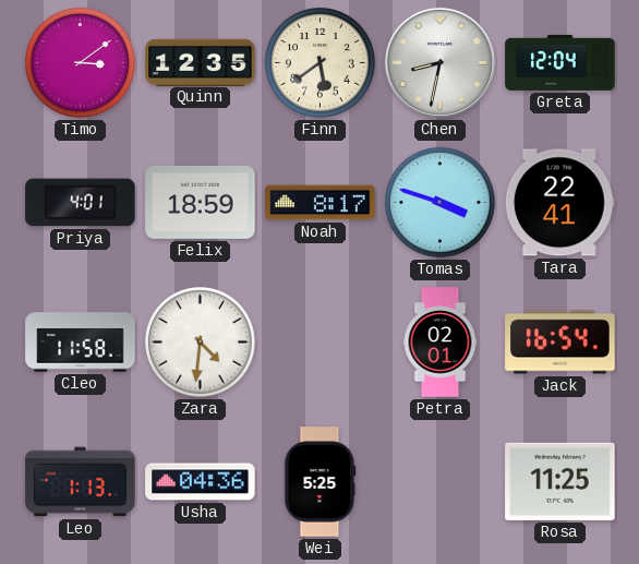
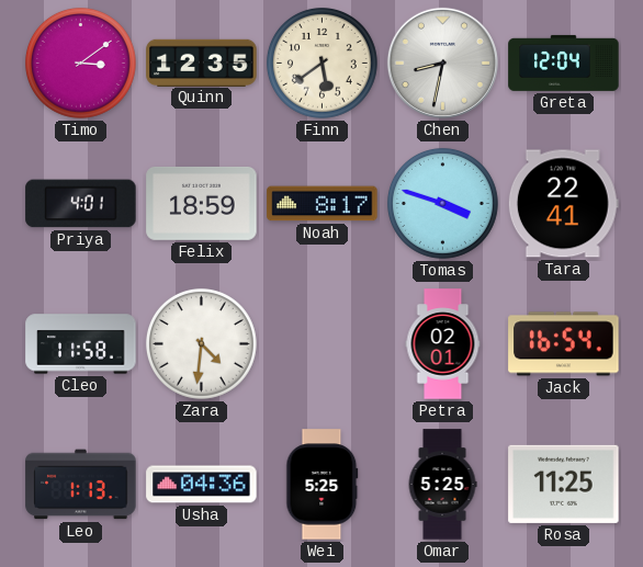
Omar: none -> 5:25
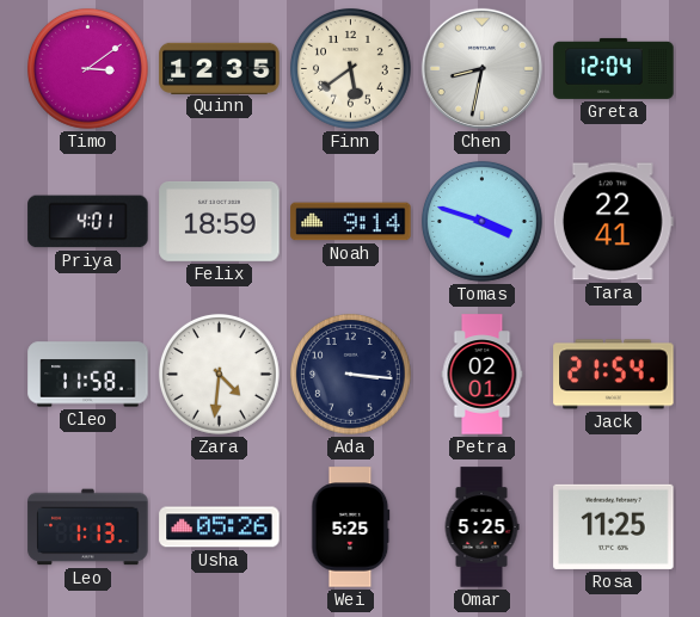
Noah: 8:17 -> 9:14
Ada: none -> 3:16
Jack: 16:54 -> 21:54
Usha: 04:36 -> 05:26
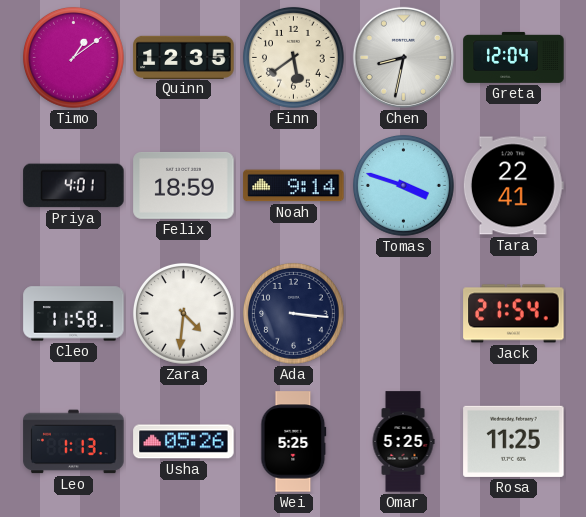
Timo: 3:09 -> 1:09
Petra: 02:01 -> none
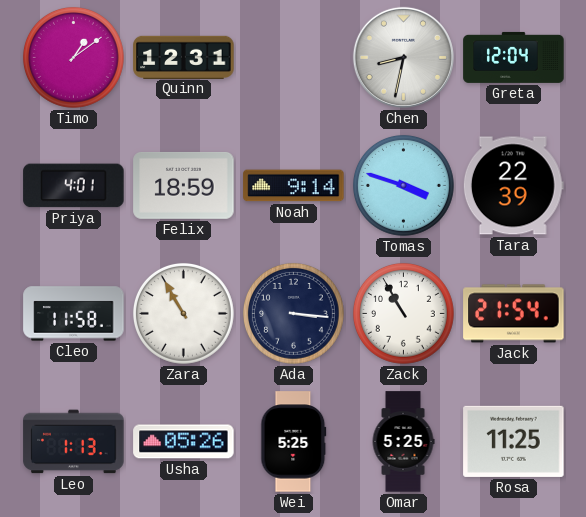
Quinn: 12:35 -> 12:31
Finn: 5:39 -> none
Tara: 22:41 -> 22:39
Zara: 4:31 -> 10:55
Zack: none -> 10:55
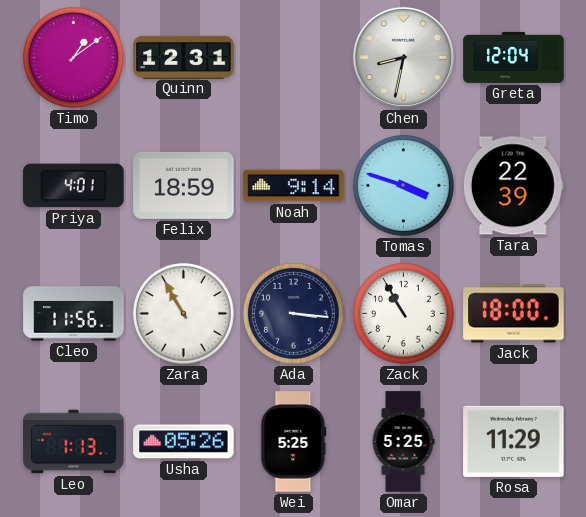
Cleo: 11:58 -> 11:56
Jack: 21:54 -> 18:00
Rosa: 11:25 -> 11:29
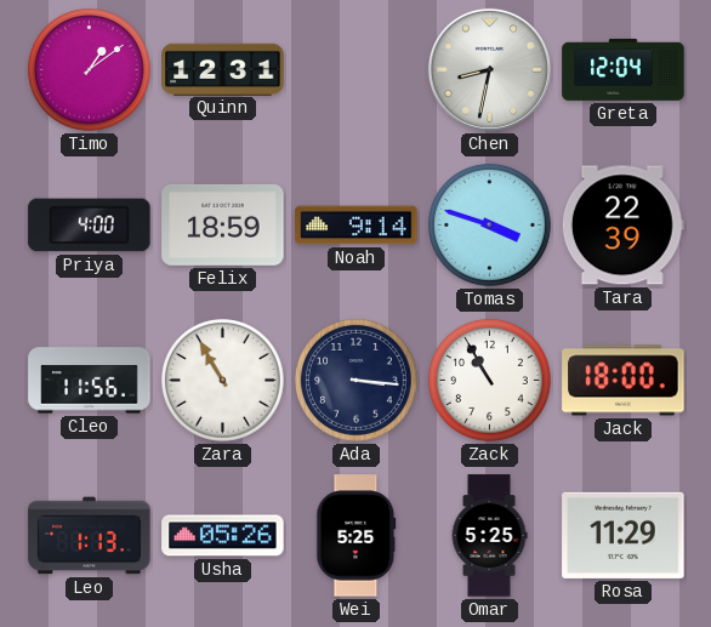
Priya: 4:01 -> 4:00
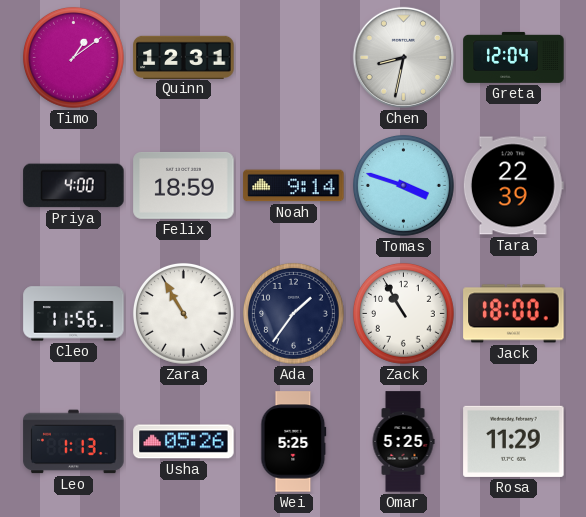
Ada: 3:16 -> 1:36
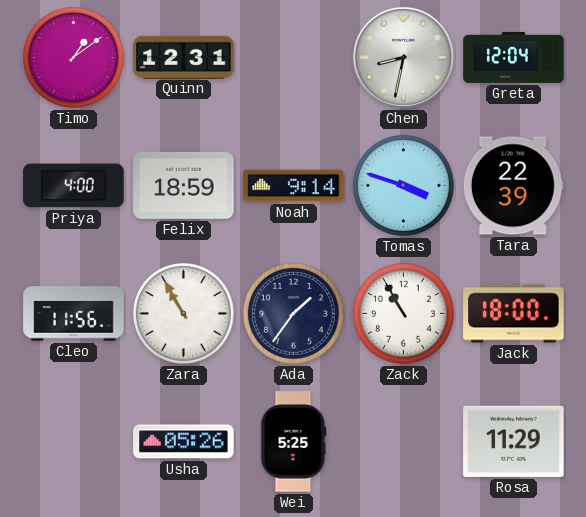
Leo: 1:13 -> none
Omar: 5:25 -> none
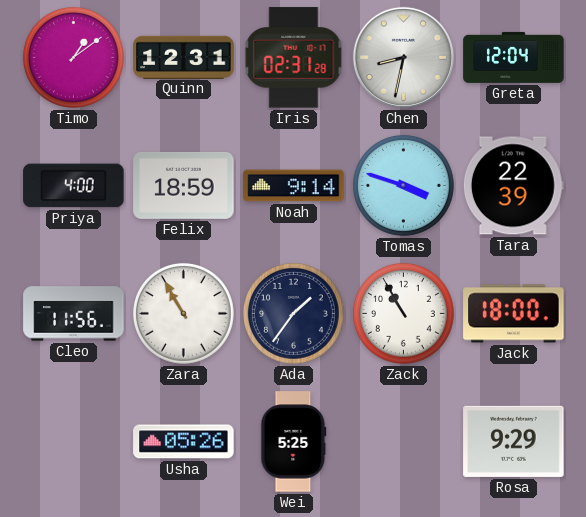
Iris: none -> 02:31
Rosa: 11:29 -> 9:29
